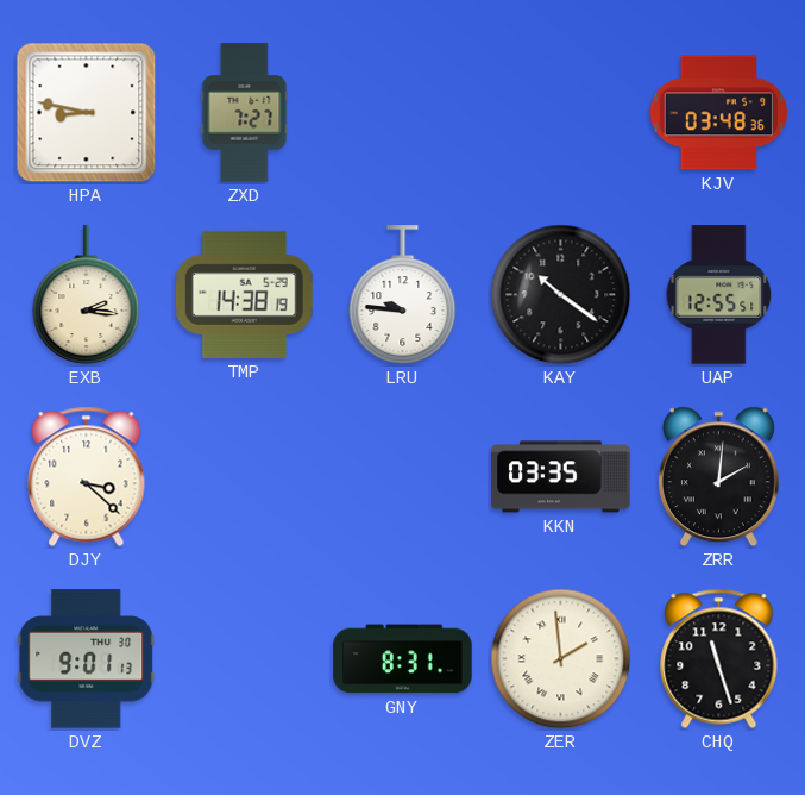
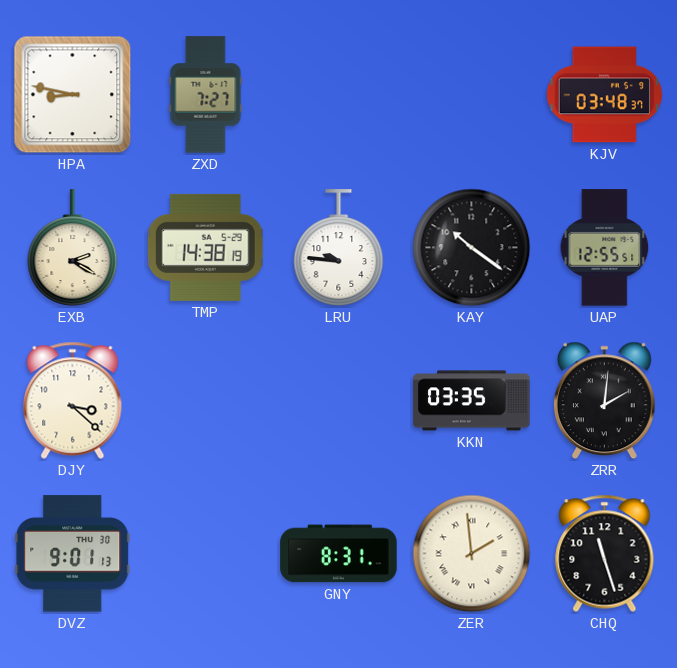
KJV: 03:48:36 -> 03:48:37
EXB: 2:16 -> 2:20
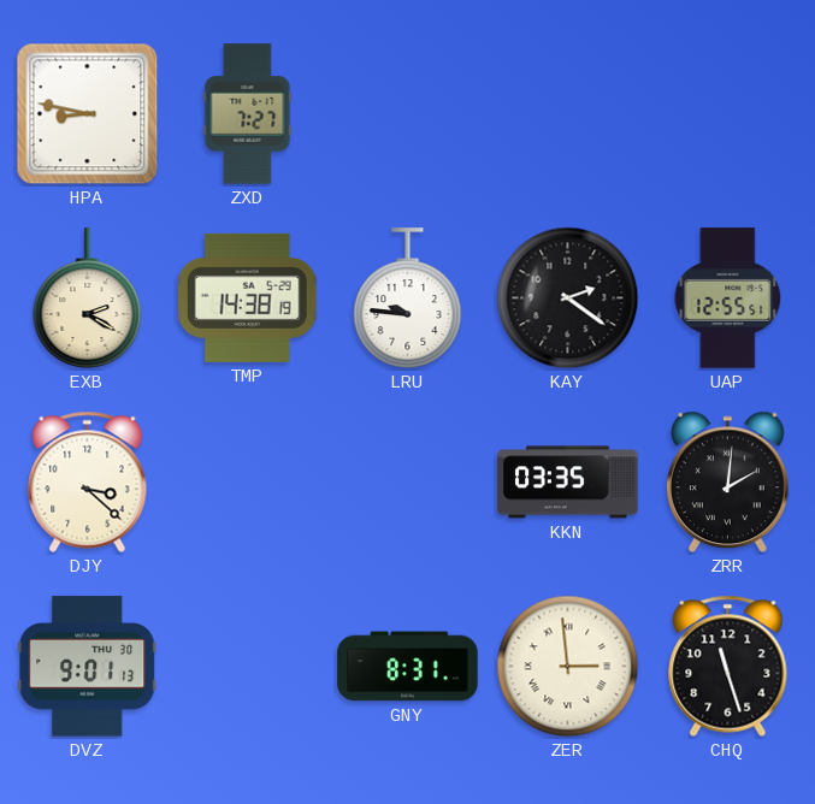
KJV: 03:48 -> none
KAY: 10:21 -> 2:21
ZER: 1:59 -> 2:59
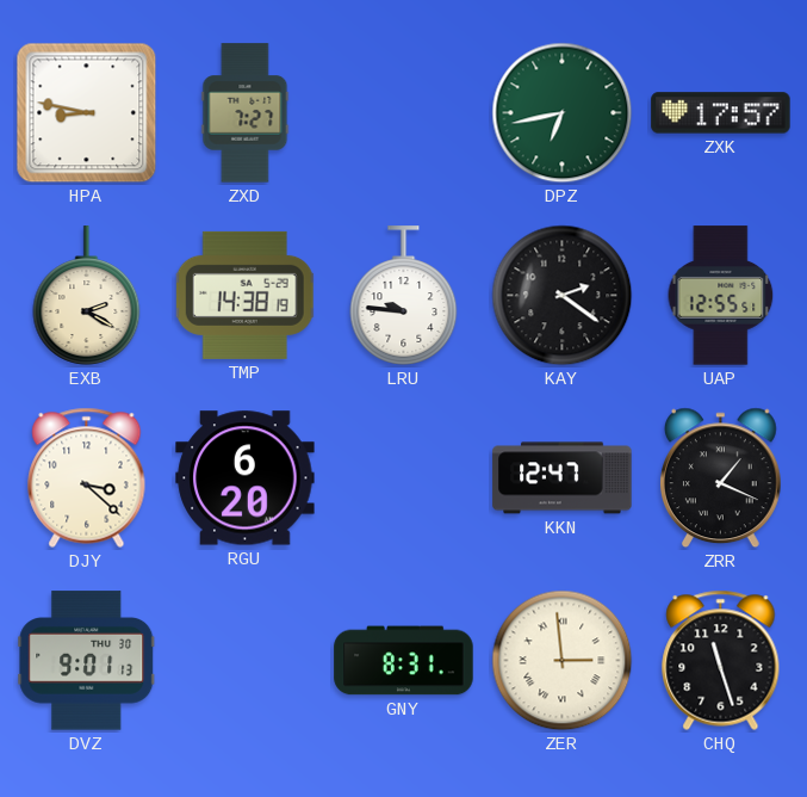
DPZ: none -> 6:43
ZXK: none -> 17:57
RGU: none -> 6:20
KKN: 03:35 -> 12:47
ZRR: 2:01 -> 1:19
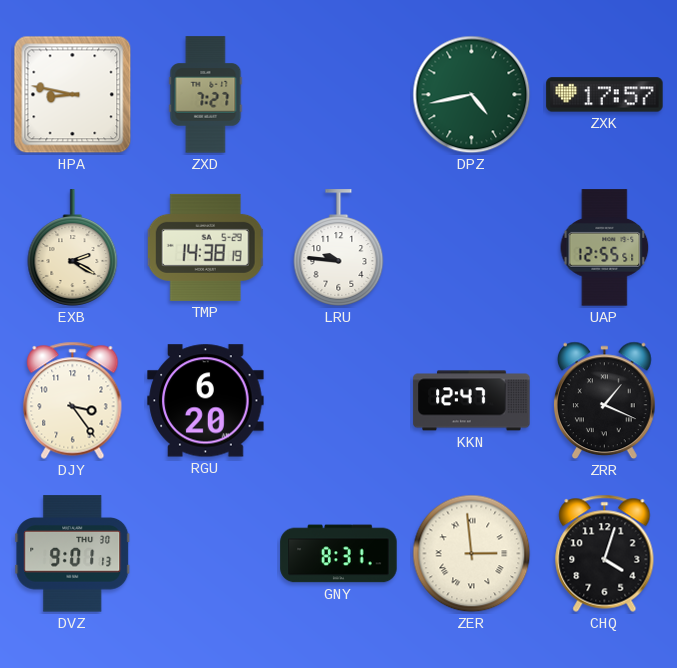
DPZ: 6:43 -> 4:43
KAY: 2:21 -> none
DJY: 3:22 -> 3:24
CHQ: 11:27 -> 4:03
